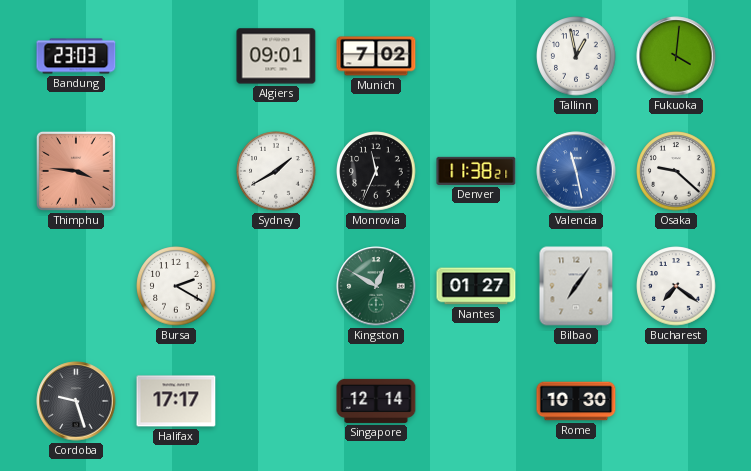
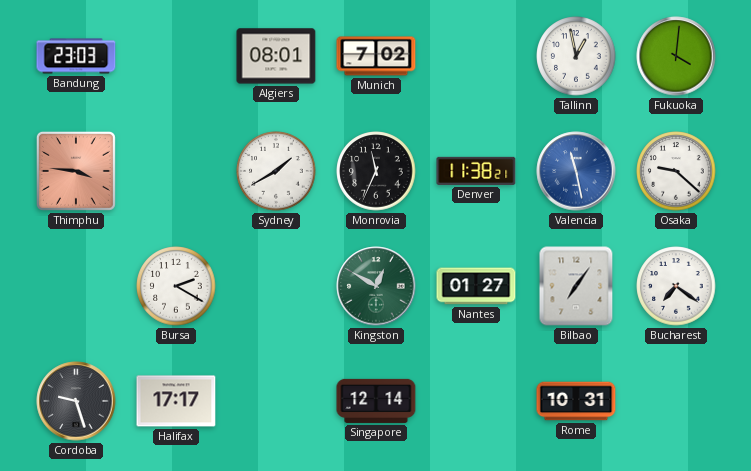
Algiers: 09:01 -> 08:01
Rome: 10:30 -> 10:31
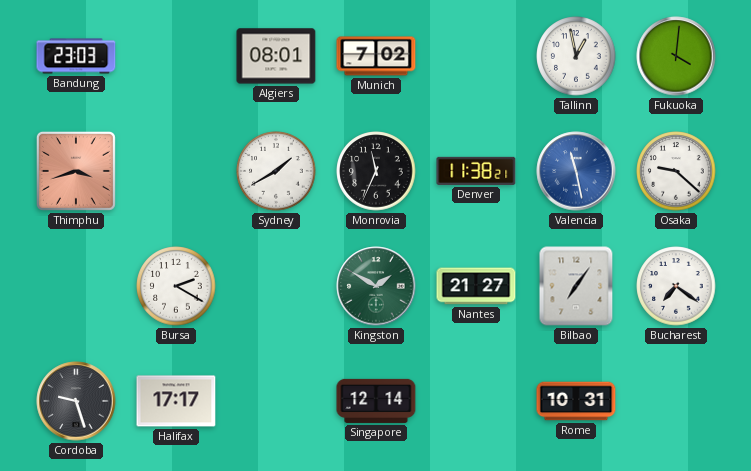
Thimphu: 3:46 -> 3:42
Kingston: 12:50 -> 1:50
Nantes: 01:27 -> 21:27
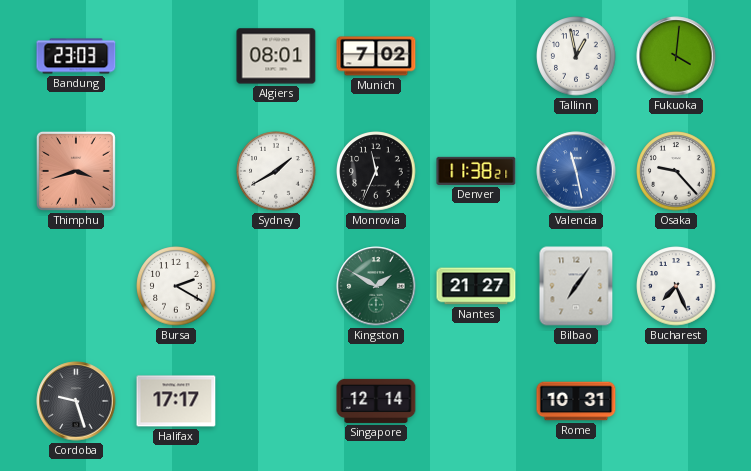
Osaka: 9:22 -> 9:23
Bucharest: 7:21 -> 7:26
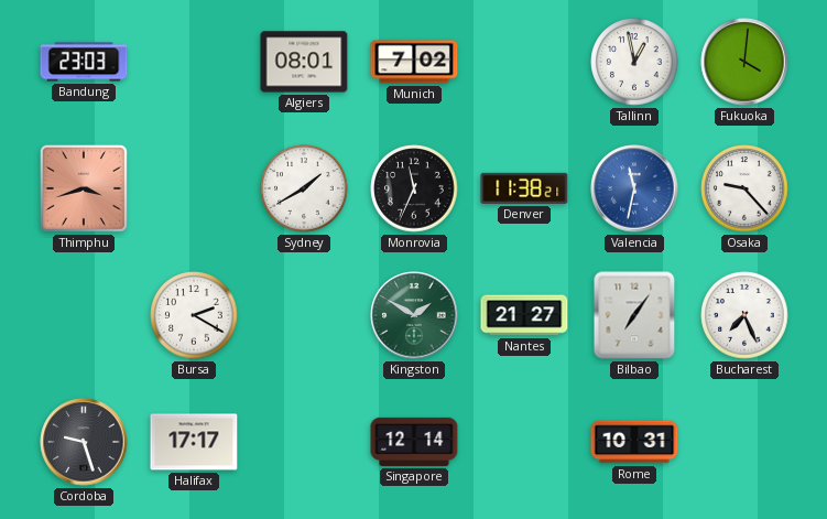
Valencia: 11:28 -> 11:32
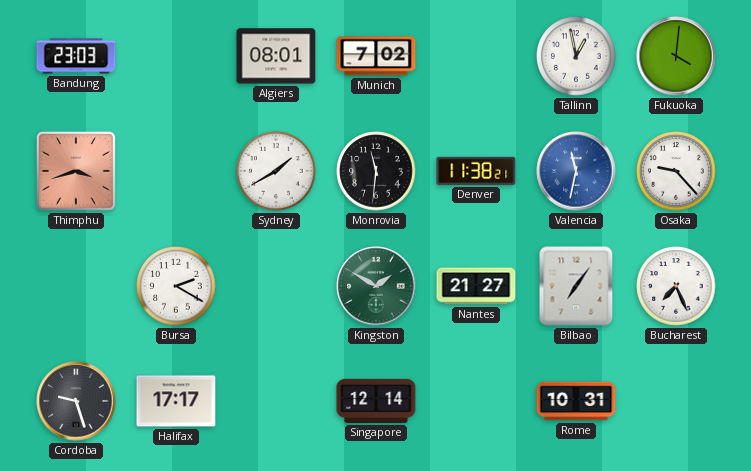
Monrovia: 11:34 -> 11:31
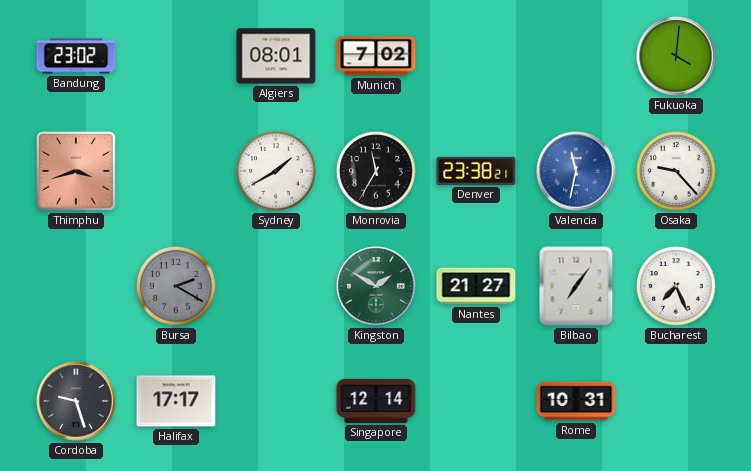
Bandung: 23:03 -> 23:02
Tallinn: 12:58 -> none
Monrovia: 11:31 -> 11:35
Denver: 11:38 -> 23:38
Bursa dial: white -> grey
